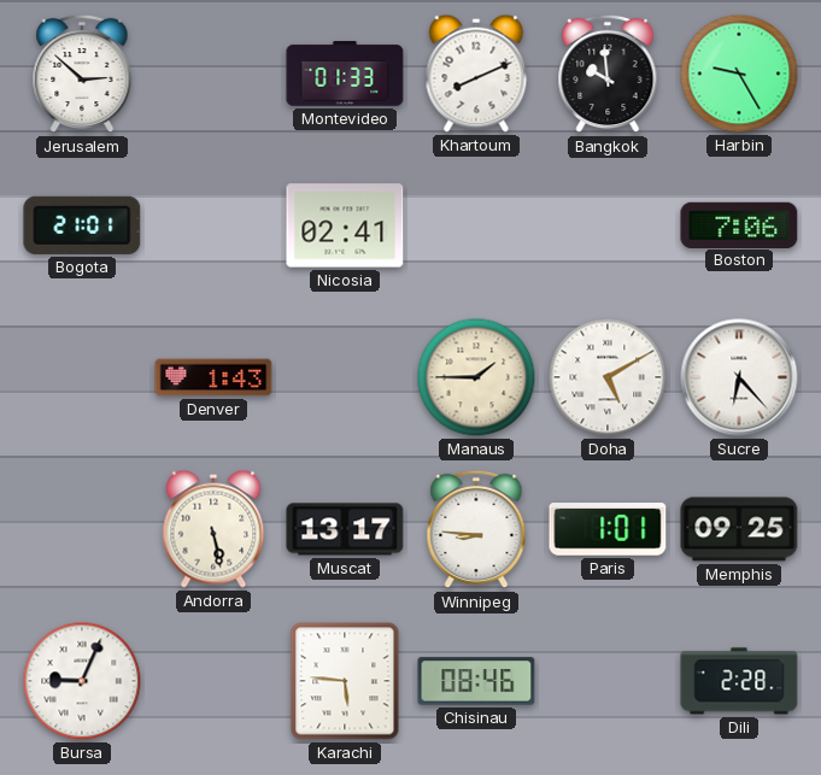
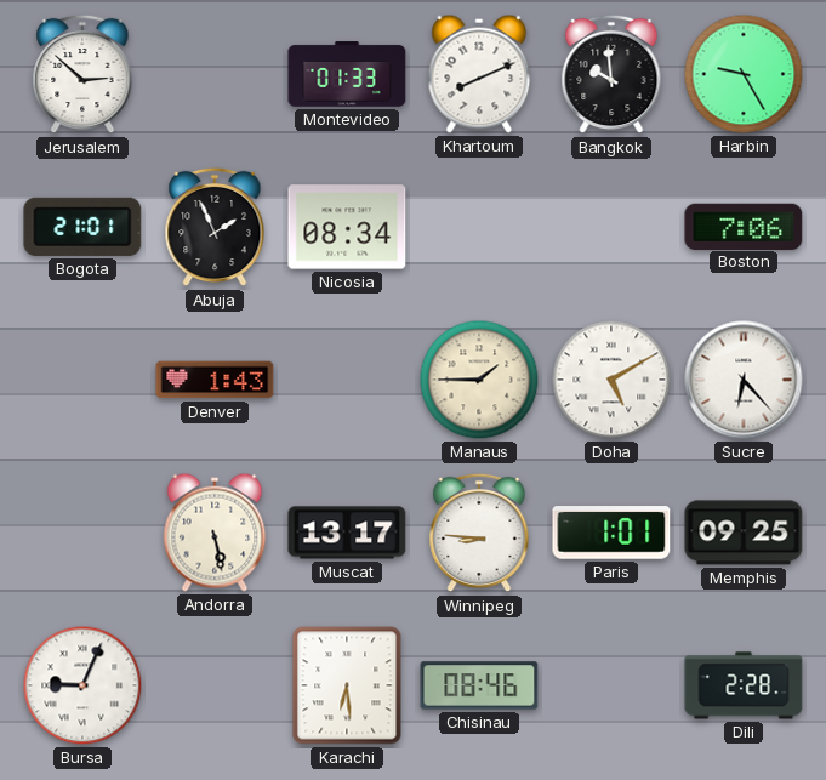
Abuja: none -> 1:56
Nicosia: 02:41 -> 08:34
Karachi: 5:46 -> 6:29
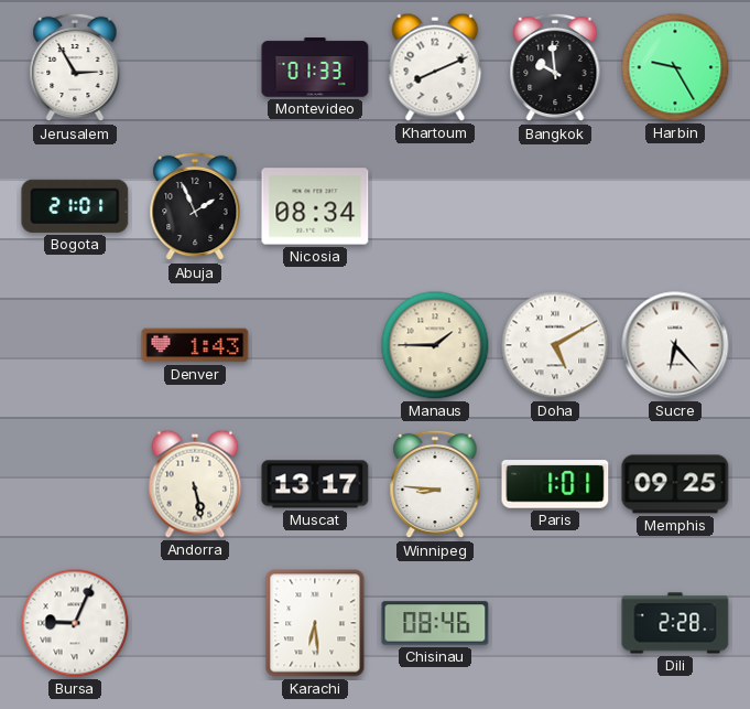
Jerusalem: 2:52 -> 2:55
Boston: 7:06 -> none
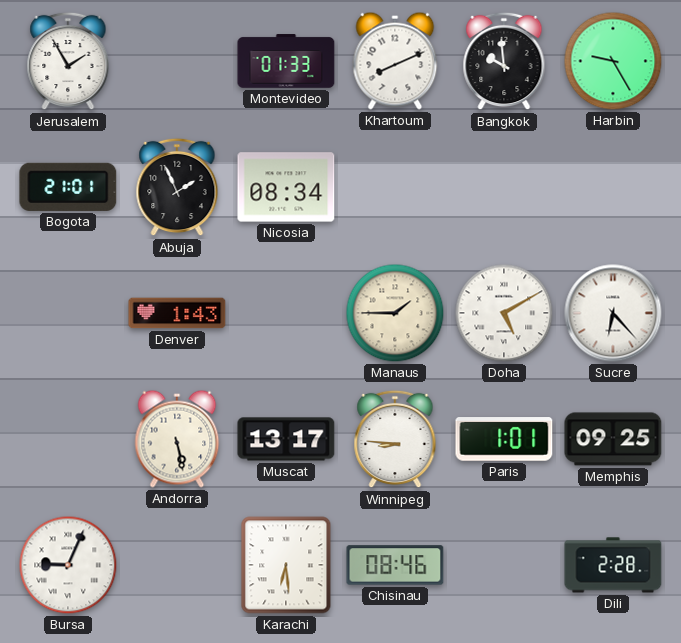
Jerusalem: 2:55 -> 1:55
